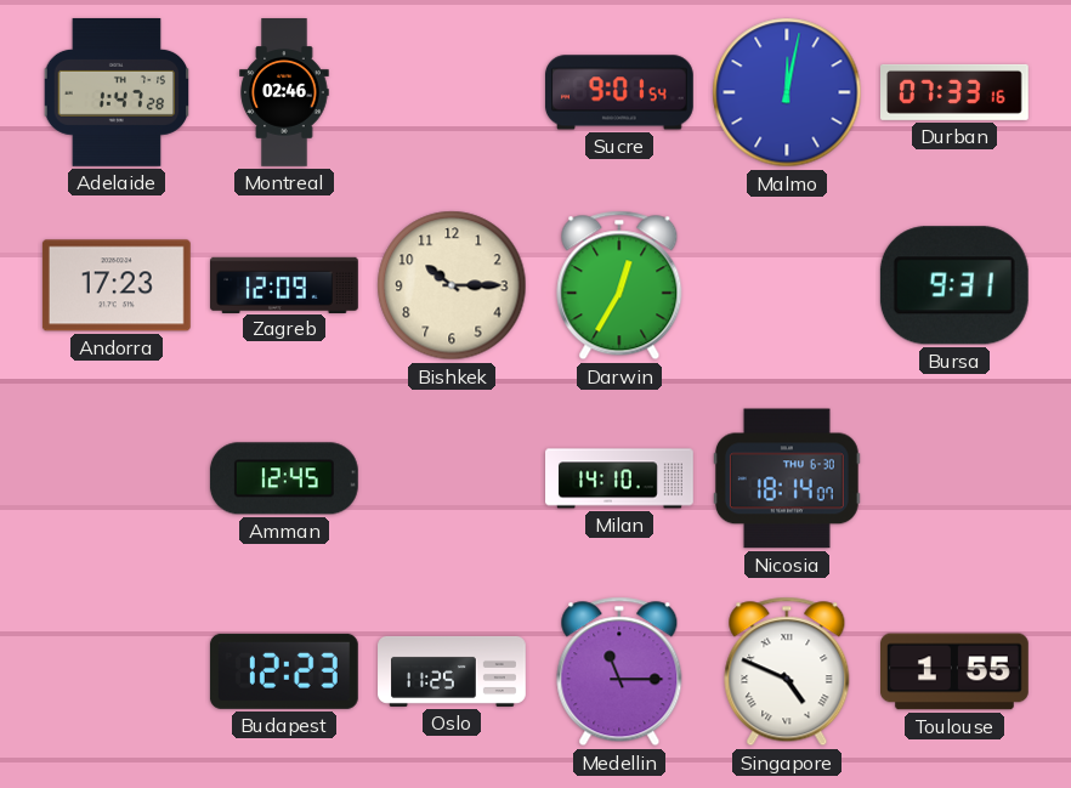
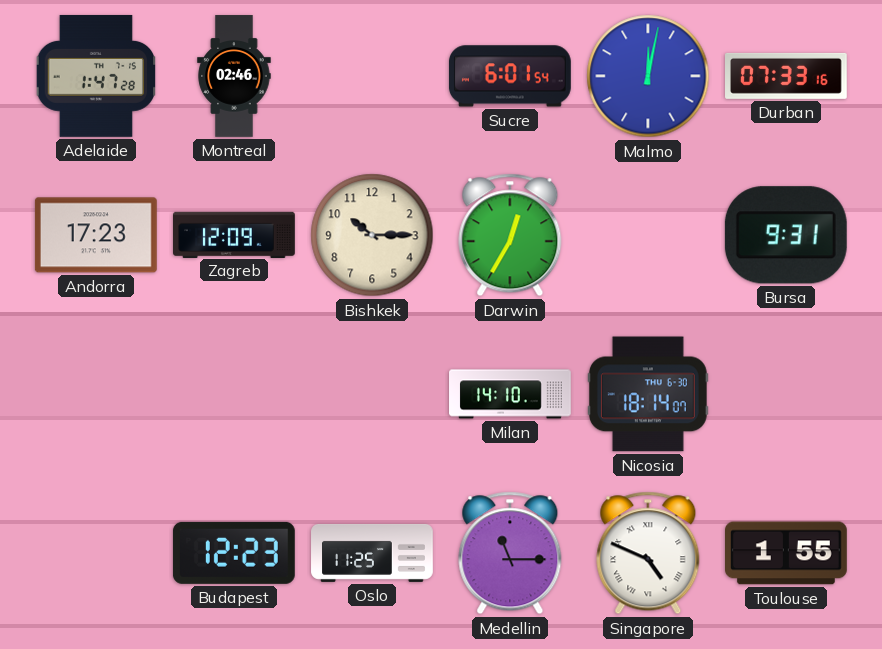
Sucre: 9:01 -> 6:01
Amman: 12:45 -> none
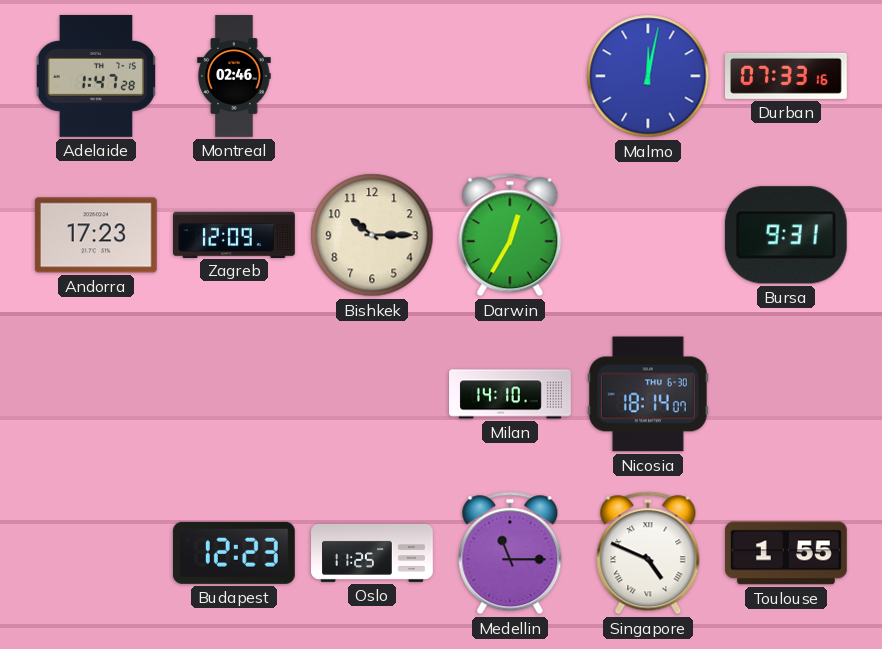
Sucre: 6:01 -> none
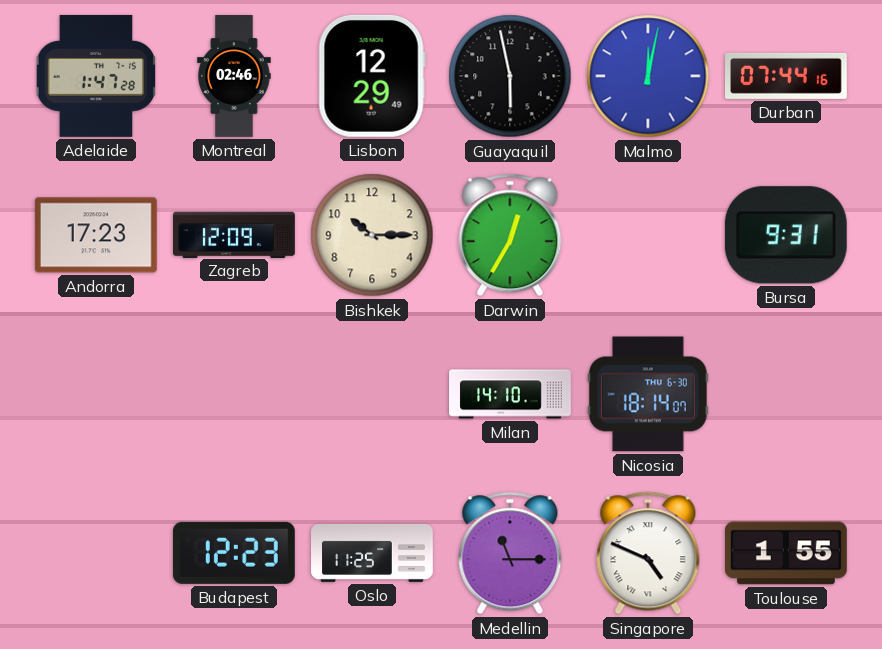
Lisbon: none -> 12:29
Guayaquil: none -> 5:58
Durban: 07:33 -> 07:44
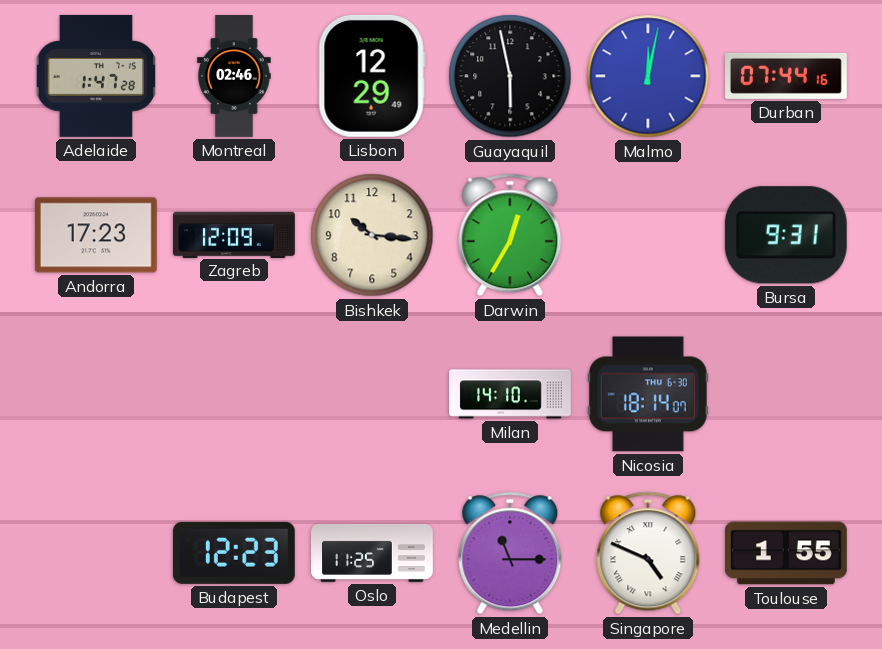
Bishkek: 10:15 -> 10:16
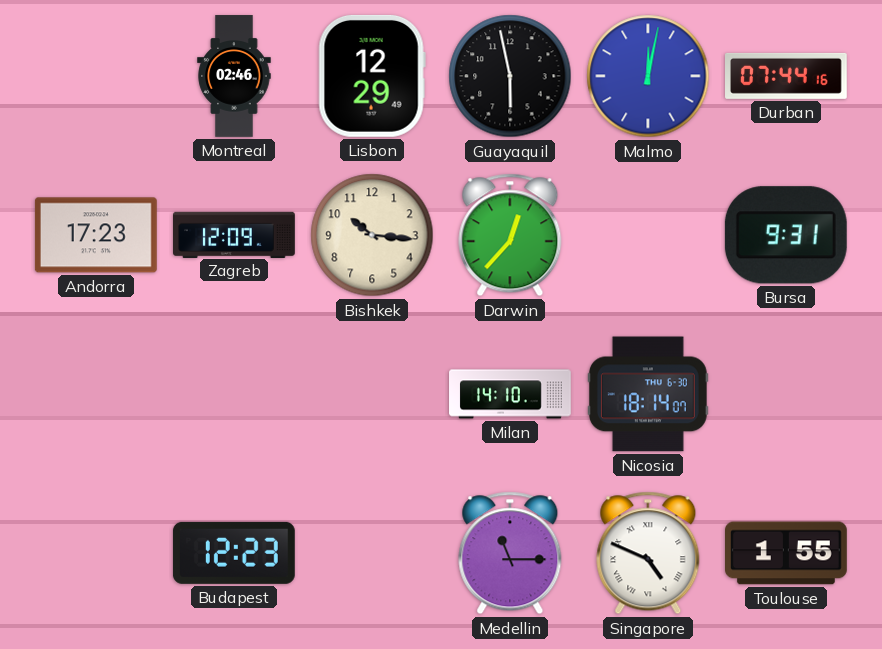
Adelaide: 1:47 -> none
Darwin: 12:35 -> 12:37
Oslo: 11:25 -> none
